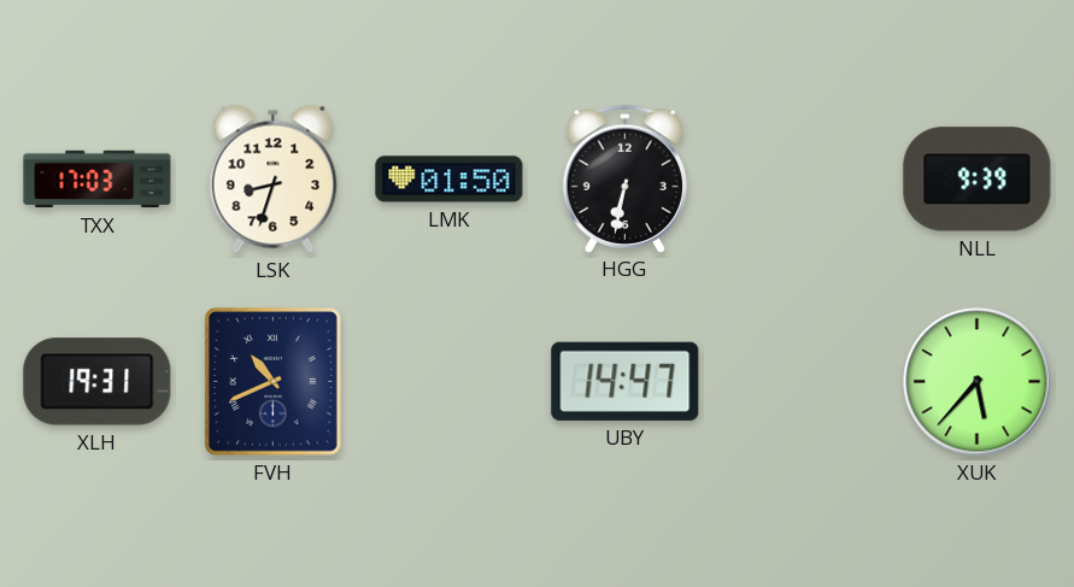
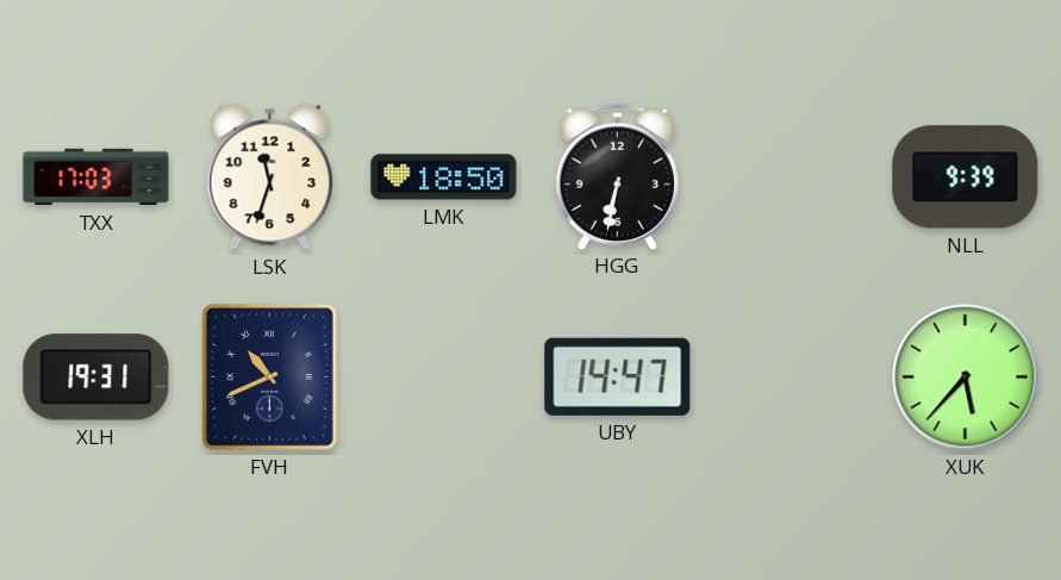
LSK: 8:33 -> 11:33
LMK: 01:50 -> 18:50
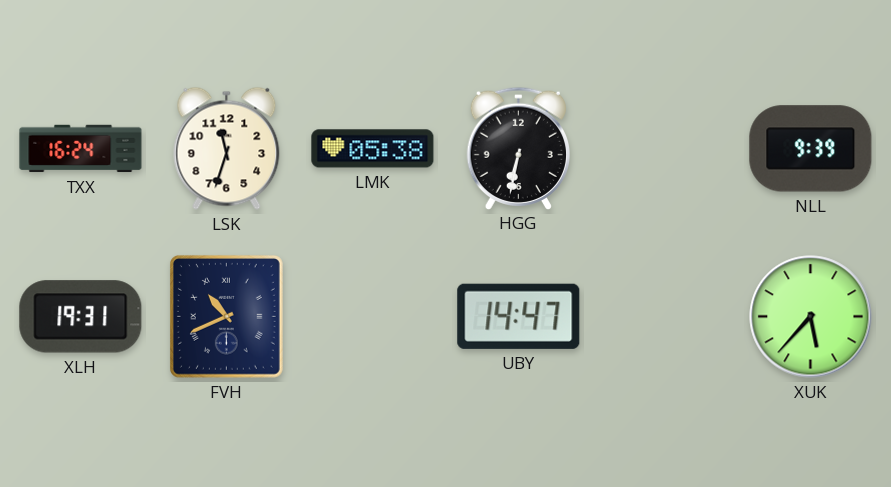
TXX: 17:03 -> 16:24
LMK: 18:50 -> 05:38
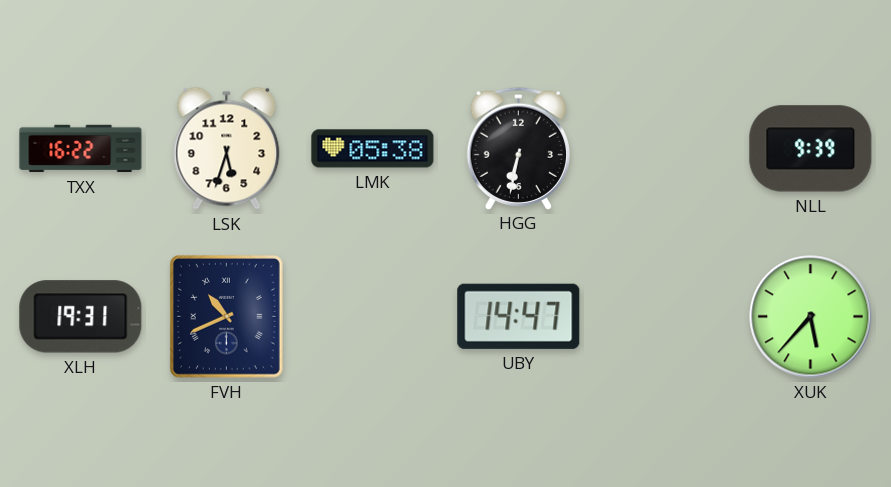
TXX: 16:24 -> 16:22
LSK: 11:33 -> 5:33
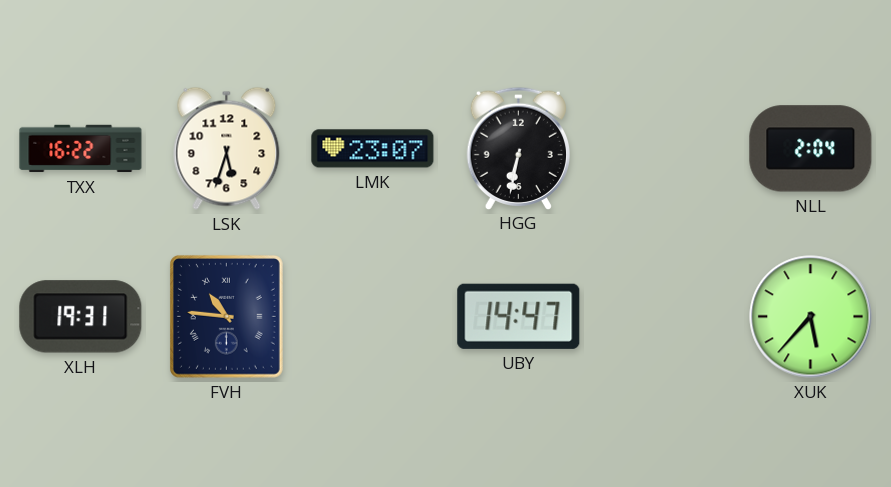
LMK: 05:38 -> 23:07
NLL: 9:39 -> 2:04
FVH: 10:41 -> 10:46
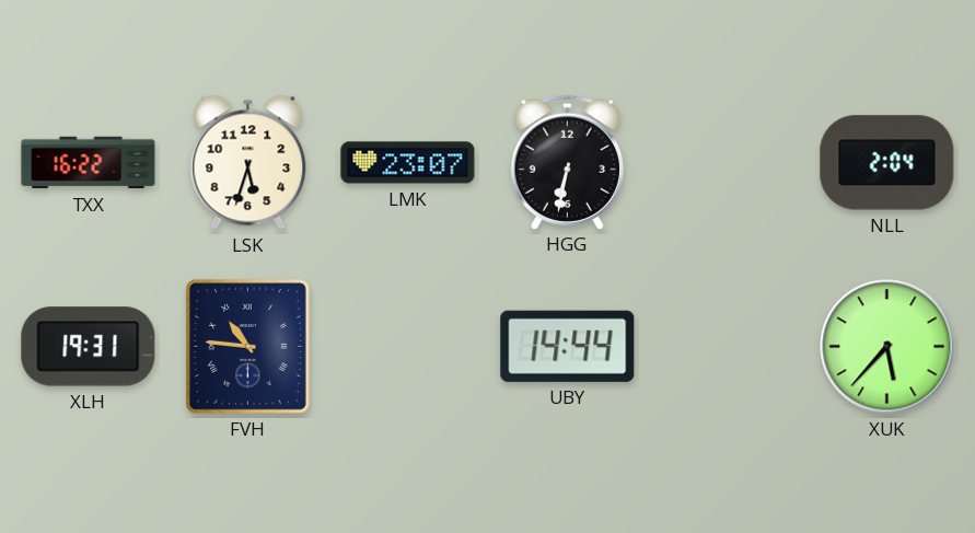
UBY: 14:47 -> 14:44
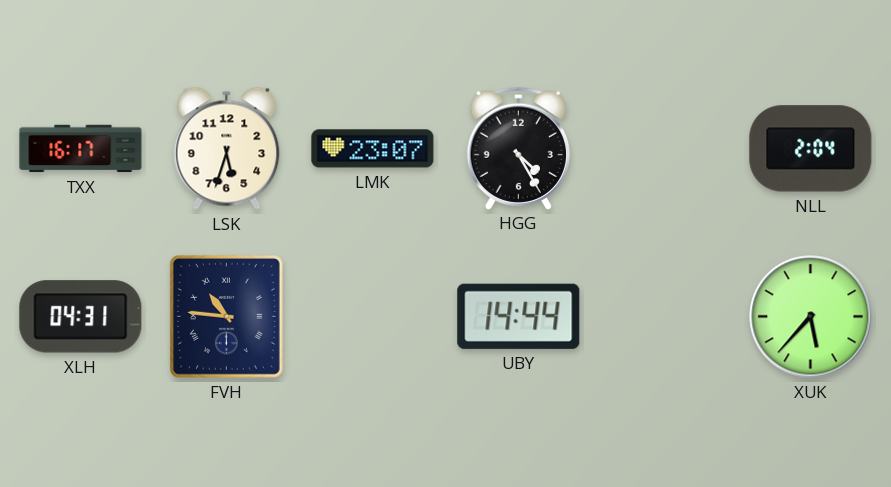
TXX: 16:22 -> 16:17
HGG: 6:32 -> 4:25
XLH: 19:31 -> 04:31
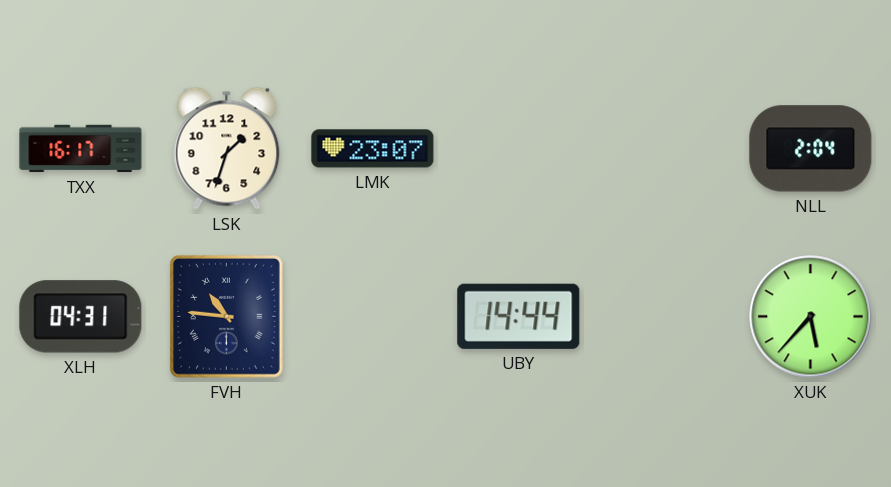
LSK: 5:33 -> 1:33
HGG: 4:25 -> none
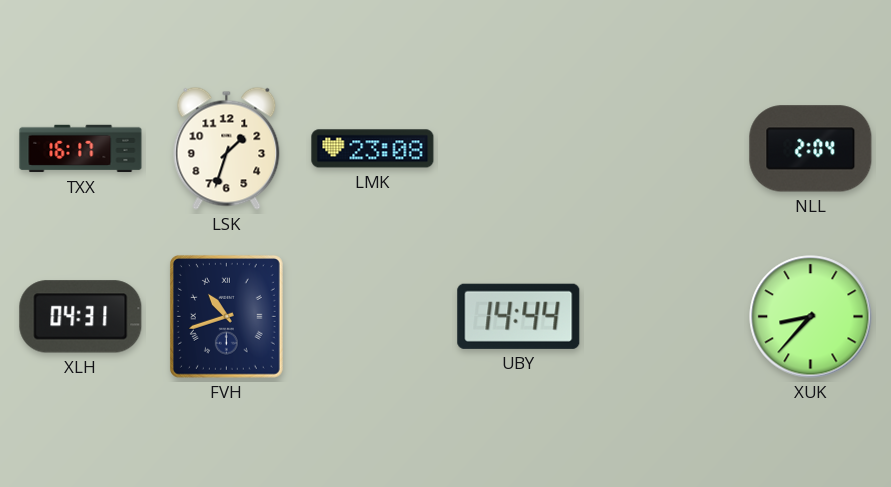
LMK: 23:07 -> 23:08
FVH: 10:46 -> 10:42
XUK: 5:37 -> 8:37
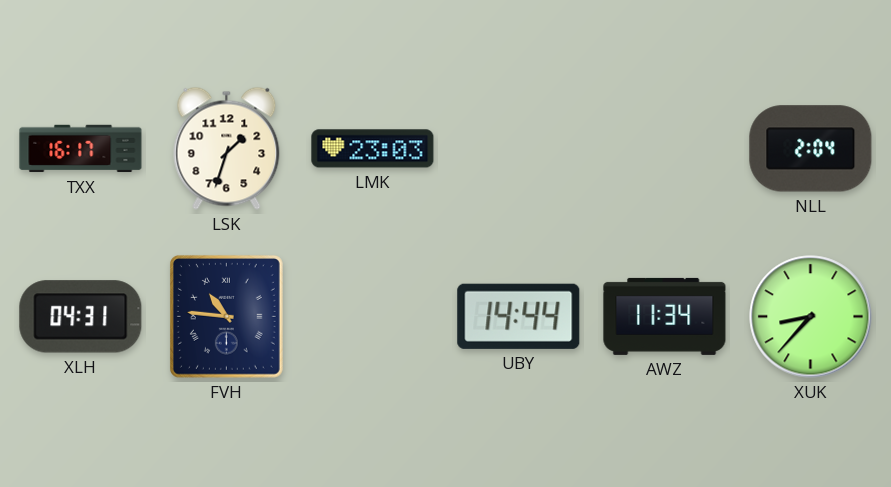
LMK: 23:08 -> 23:03
FVH: 10:42 -> 10:46
AWZ: none -> 11:34
